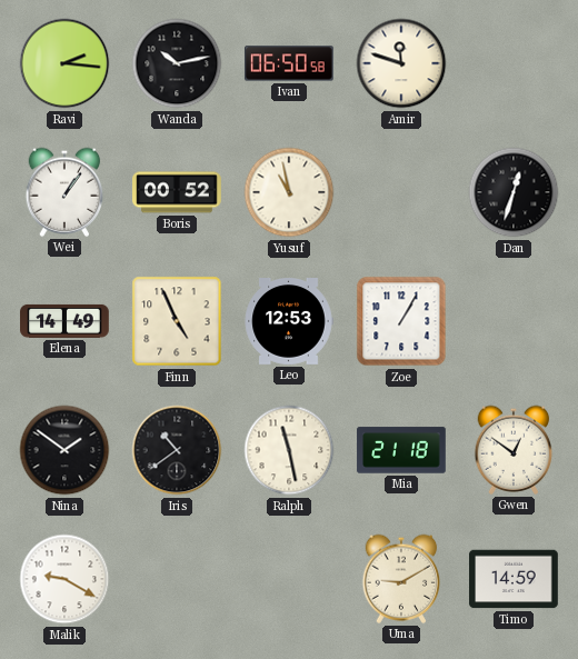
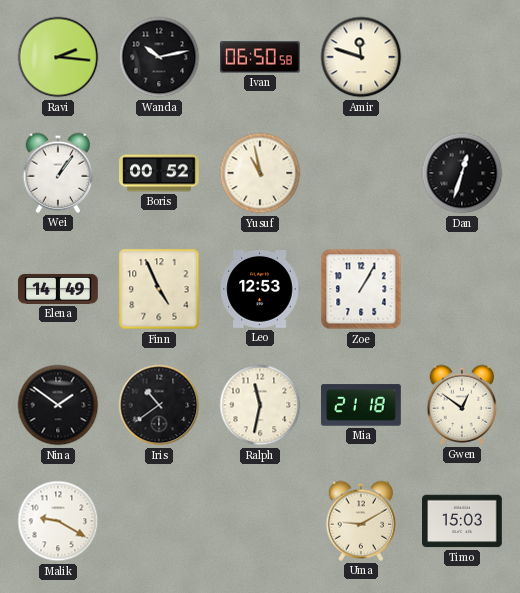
Ralph: 11:28 -> 11:32
Timo: 14:59 -> 15:03
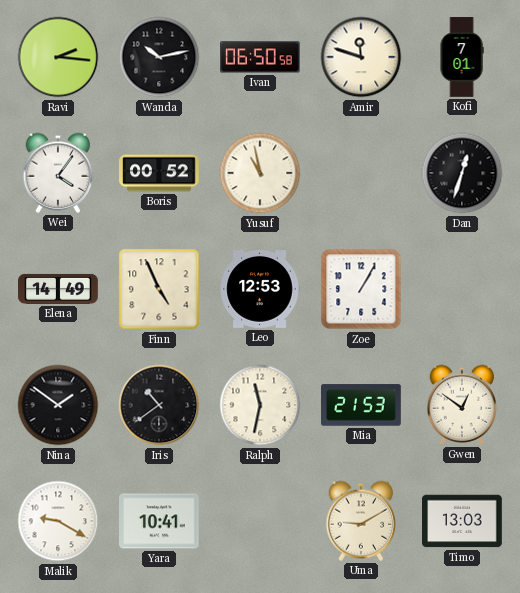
Kofi: none -> 7:01
Wei: 1:06 -> 4:06
Mia: 21:18 -> 21:53
Yara: none -> 10:41
Timo: 15:03 -> 13:03
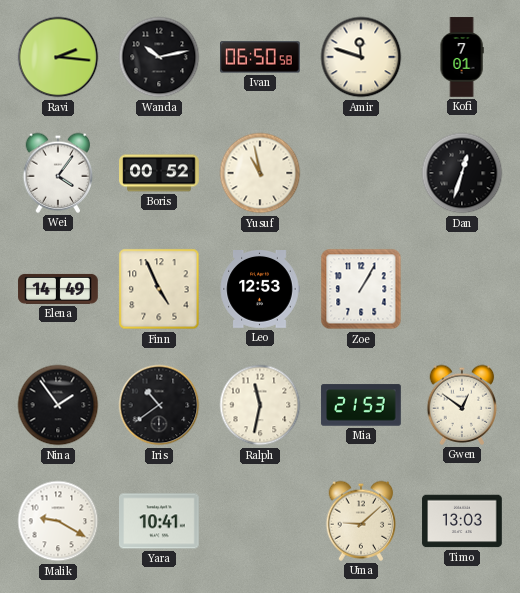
Nina: 1:51 -> 1:54
Uma: 9:10 -> 9:08
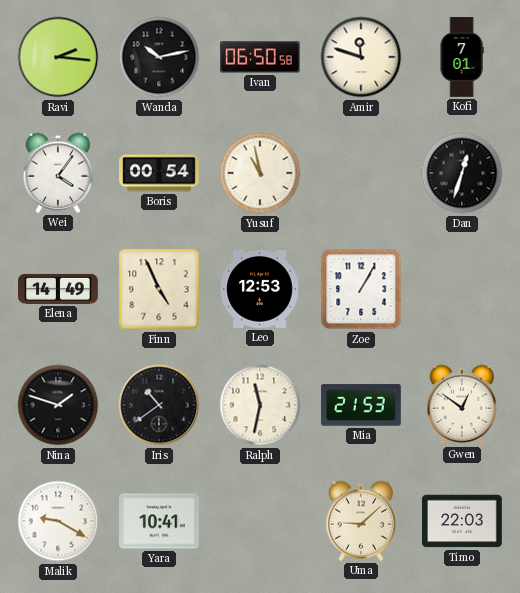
Boris: 00:52 -> 00:54
Nina: 1:54 -> 1:48
Timo: 13:03 -> 22:03
